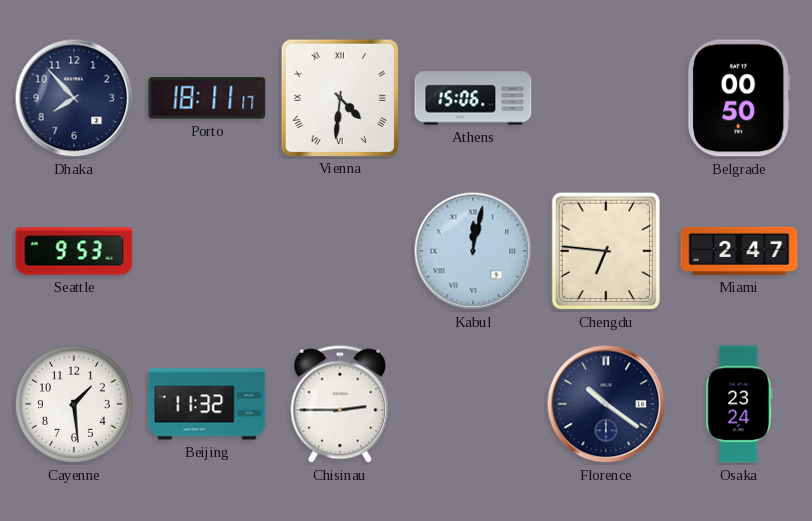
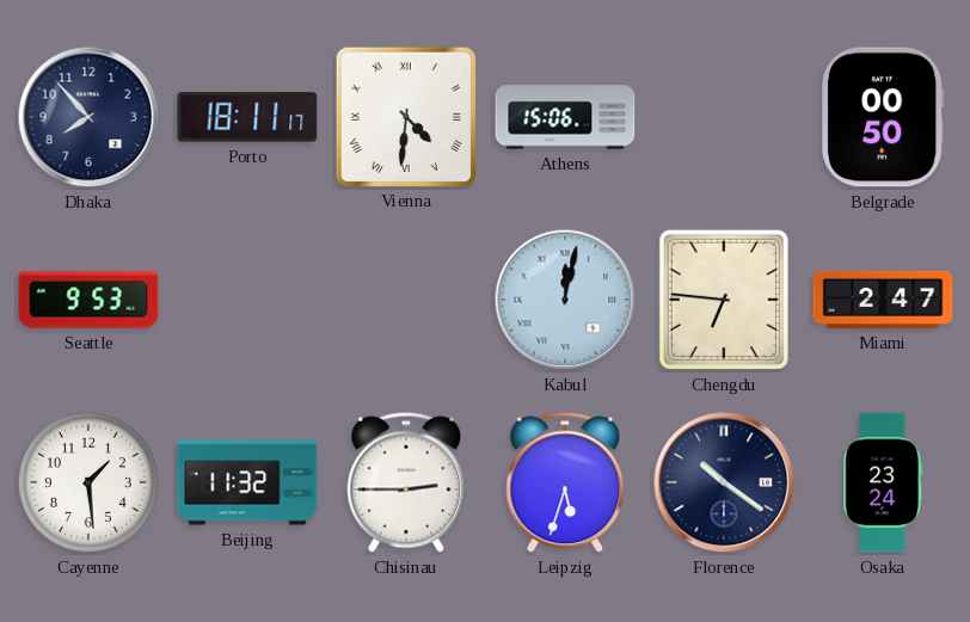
Leipzig: none -> 5:33
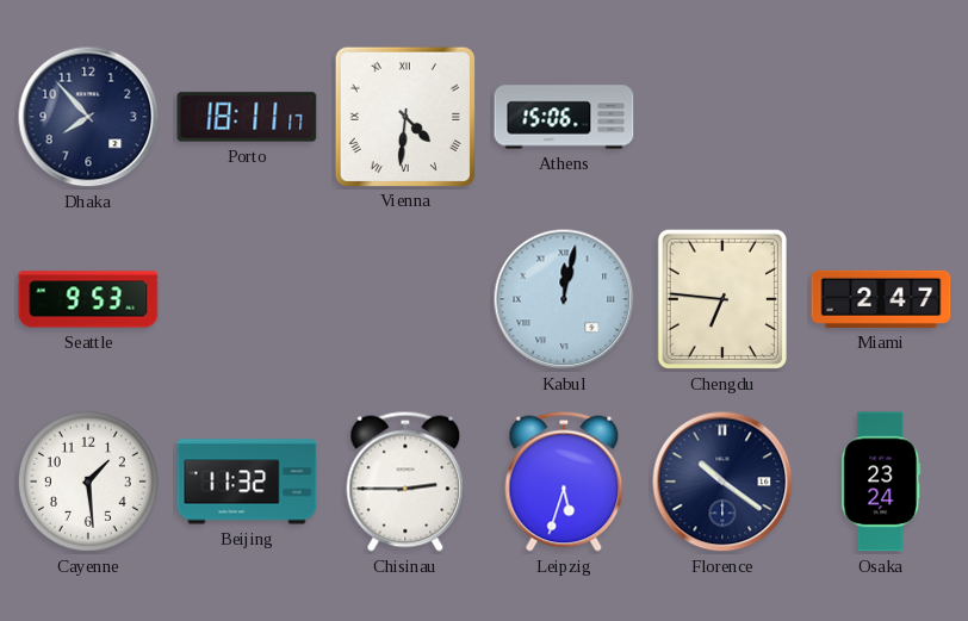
Belgrade: 00:50 -> none
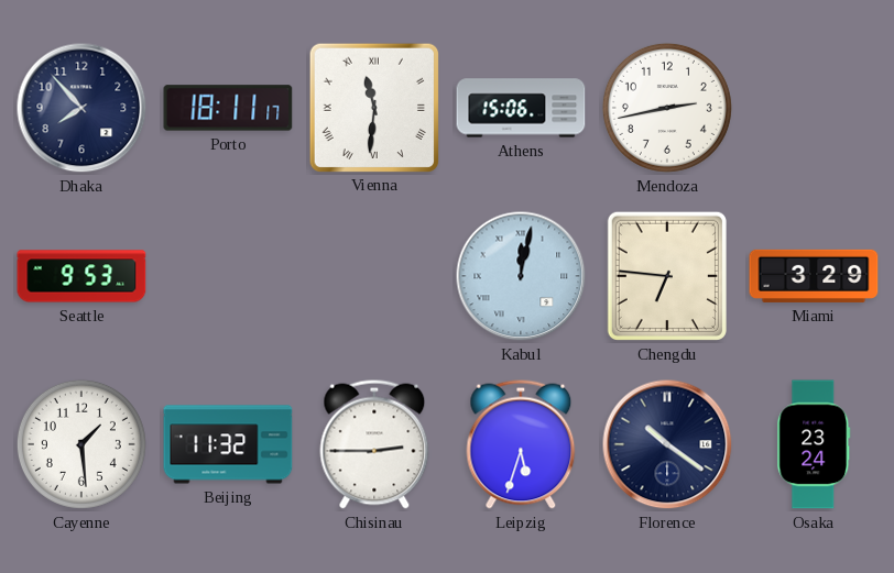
Vienna: 4:31 -> 11:31
Mendoza: none -> 2:43
Miami: 2:47 -> 3:29
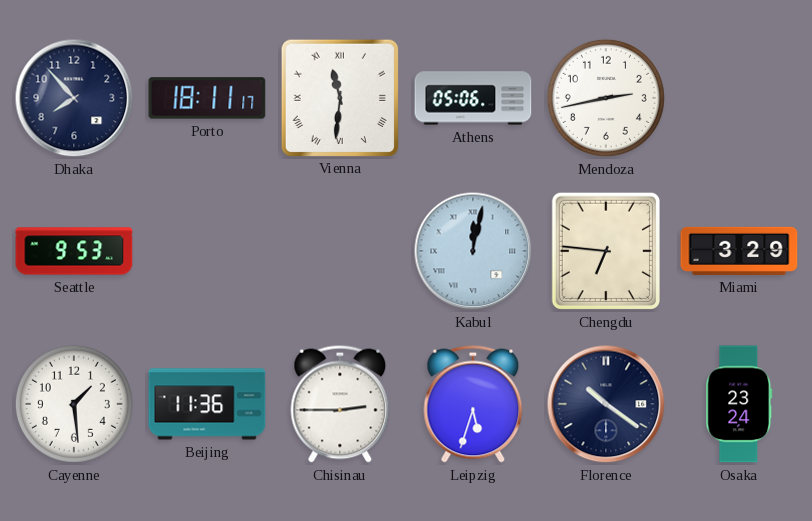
Athens: 15:06 -> 05:06
Beijing: 11:32 -> 11:36
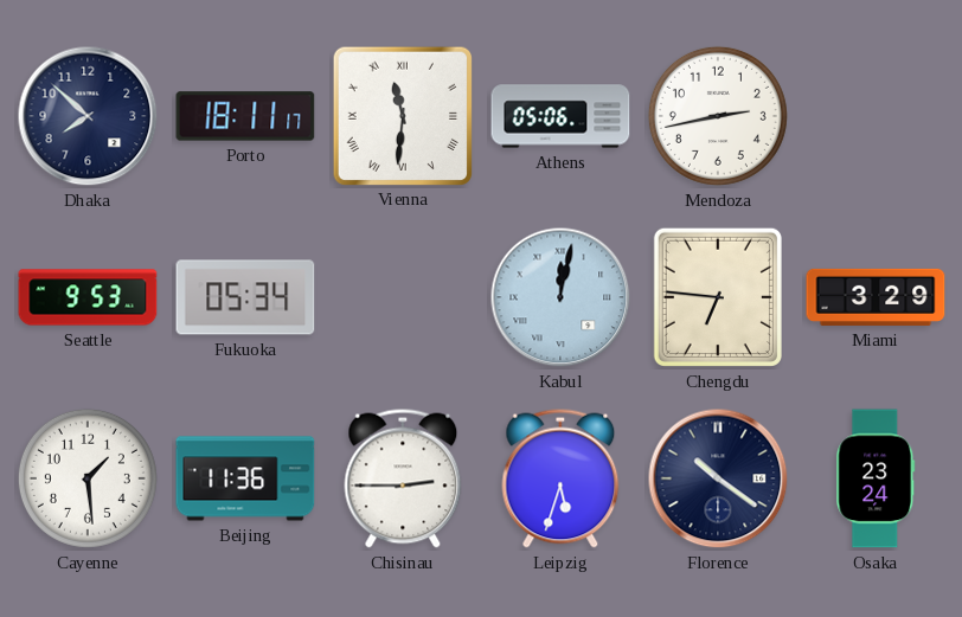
Dhaka: 7:53 -> 7:52
Fukuoka: none -> 05:34
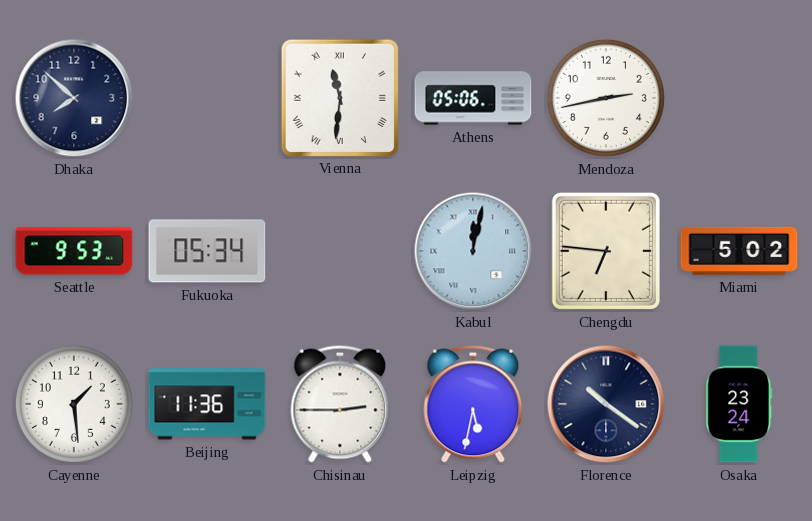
Porto: 18:11 -> none
Miami: 3:29 -> 5:02
Leipzig: 5:33 -> 5:32
